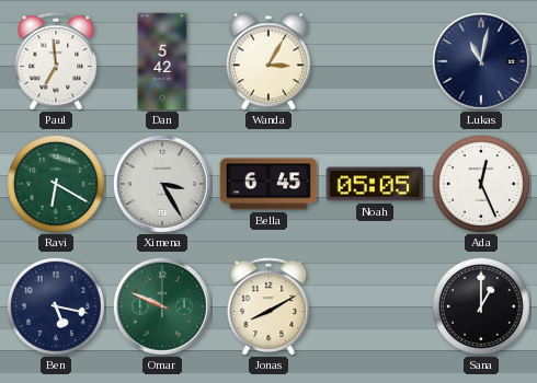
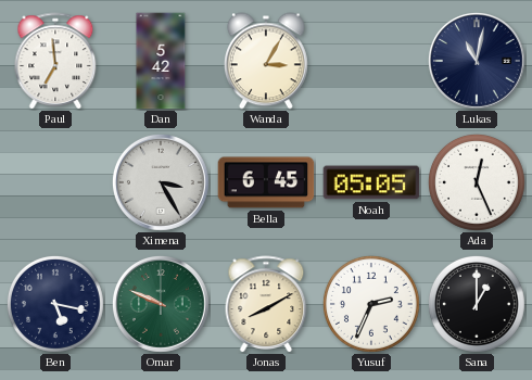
Ravi: 6:20 -> none
Yusuf: none -> 2:34
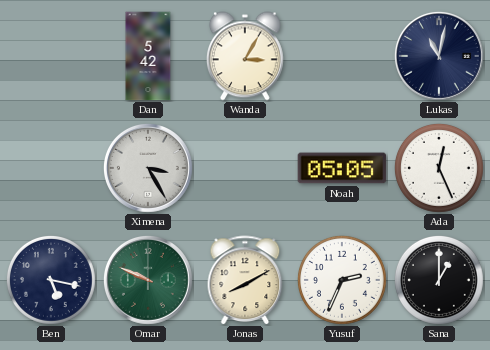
Paul: 6:59 -> none
Bella: 6:45 -> none
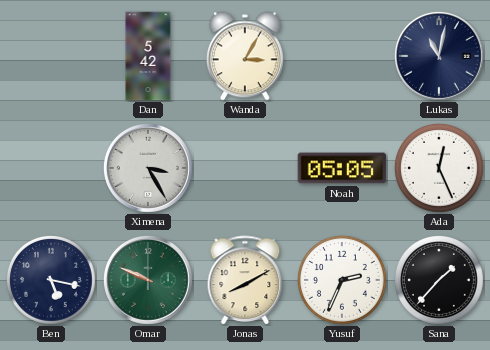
Sana: 1:00 -> 1:37
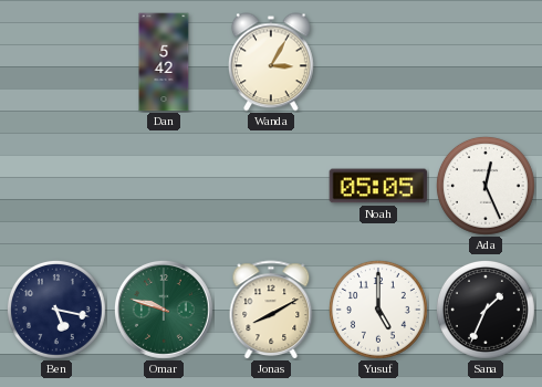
Lukas: 11:02 -> none
Ximena: 3:25 -> none
Omar: 9:49 -> 9:48
Yusuf: 2:34 -> 5:00
Sana: 1:37 -> 1:34
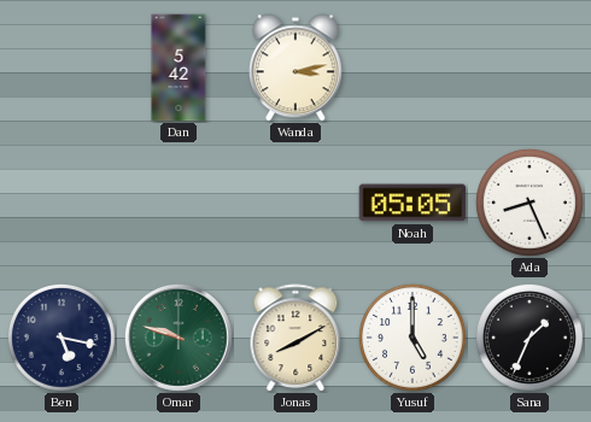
Wanda: 3:05 -> 3:13
Ada: 12:26 -> 8:26
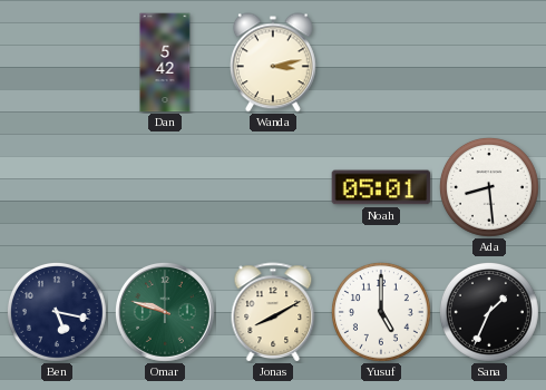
Noah: 05:05 -> 05:01
Ada: 8:26 -> 8:29
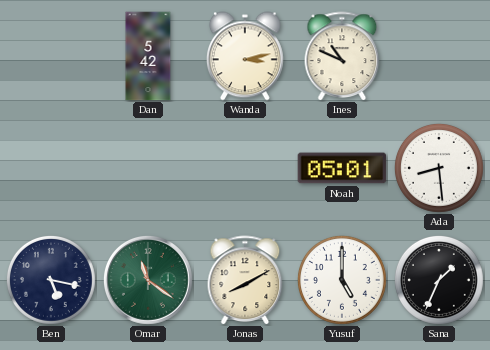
Ines: none -> 10:49
Omar: 9:48 -> 11:21
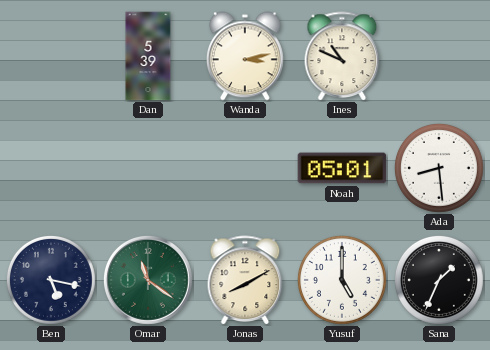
Dan: 5:42 -> 5:39
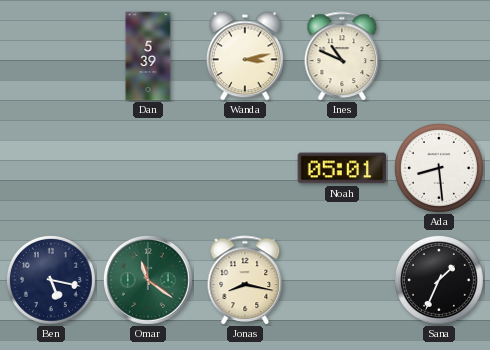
Jonas: 8:10 -> 8:17
Yusuf: 5:00 -> none
